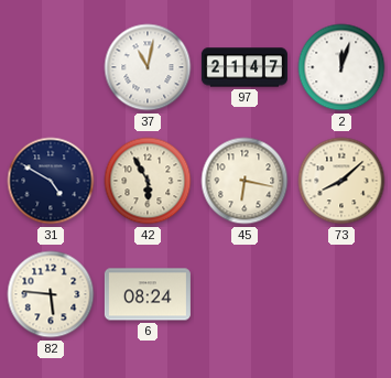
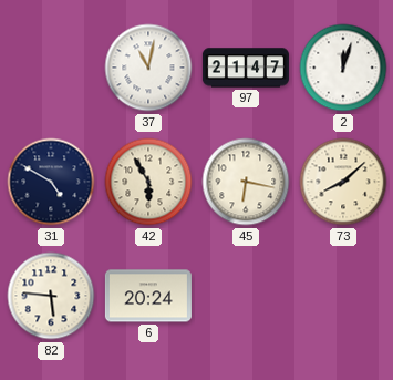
6: 08:24 -> 20:24
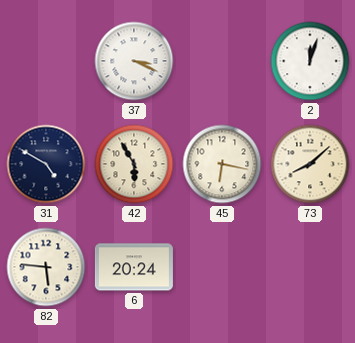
37: 11:02 -> 3:19
97: 21:47 -> none
